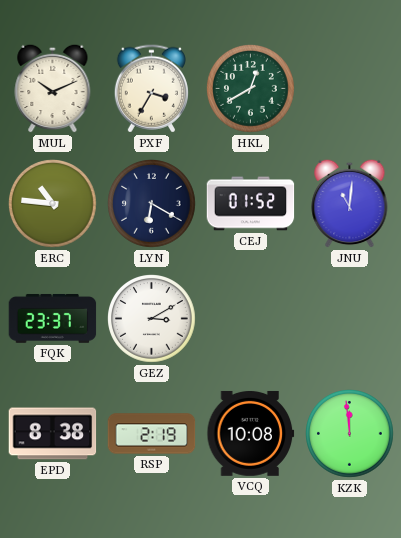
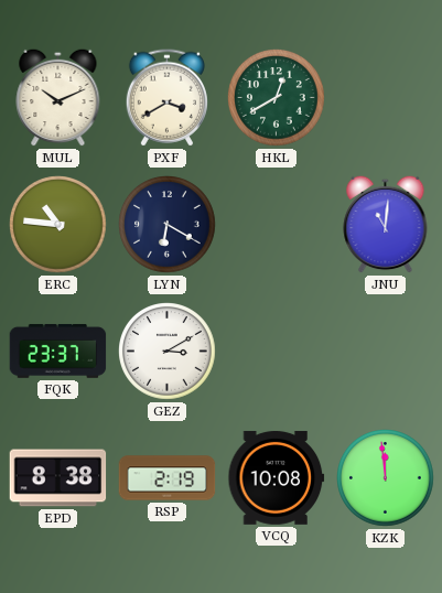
PXF: 3:35 -> 3:40
CEJ: 01:52 -> none
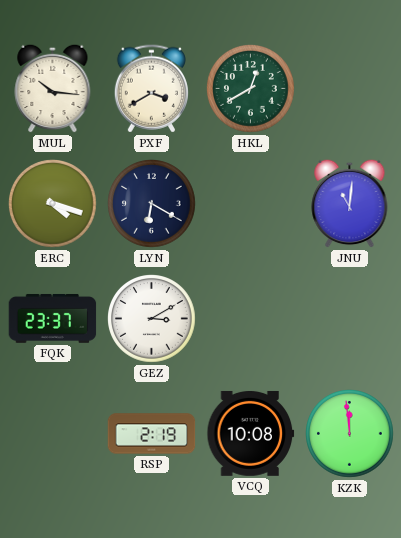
MUL: 10:11 -> 10:16
ERC: 10:46 -> 4:18
EPD: 8:38 -> none
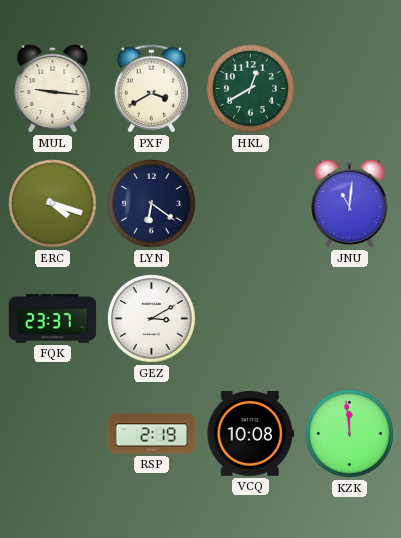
MUL: 10:16 -> 9:16
LYN: 6:20 -> 6:21
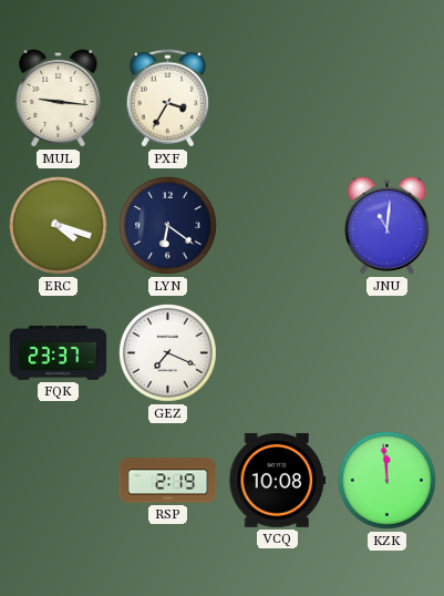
PXF: 3:40 -> 3:35
HKL: 12:40 -> none
GEZ: 3:10 -> 7:19
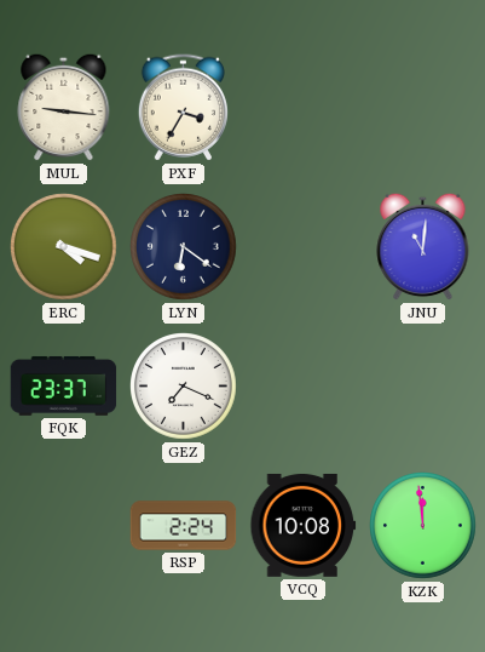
RSP: 2:19 -> 2:24
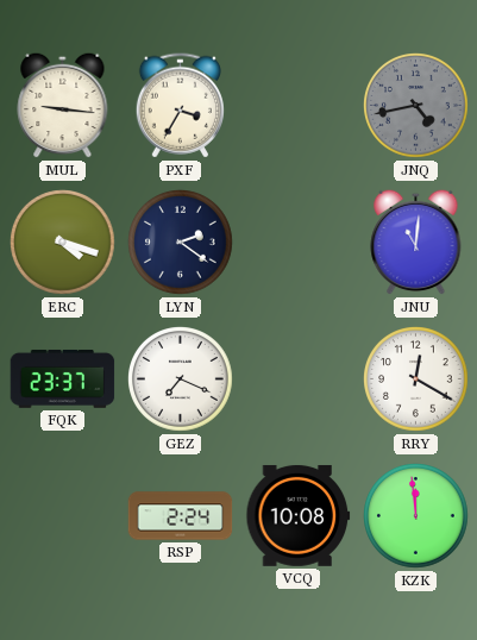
JNQ: none -> 4:43
LYN: 6:21 -> 2:21
RRY: none -> 12:20
